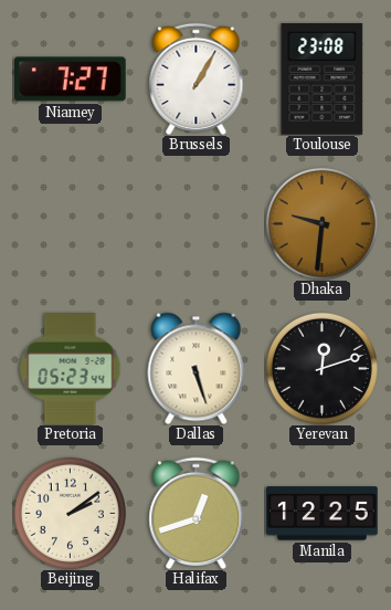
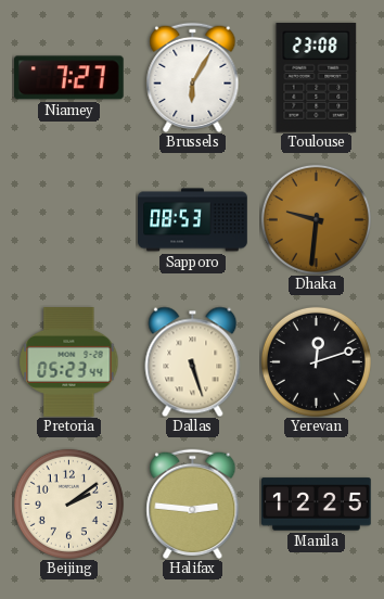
Brussels: 1:05 -> 6:05
Sapporo: none -> 08:53
Halifax: 12:42 -> 2:46
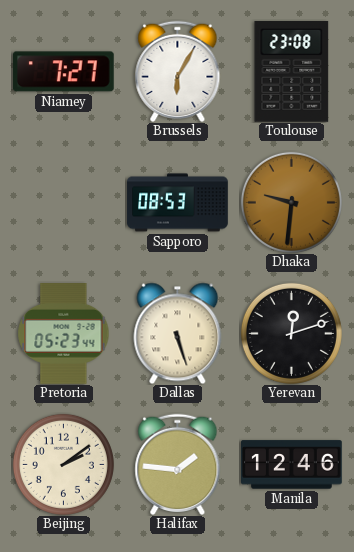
Halifax: 2:46 -> 1:46
Manila: 12:25 -> 12:46
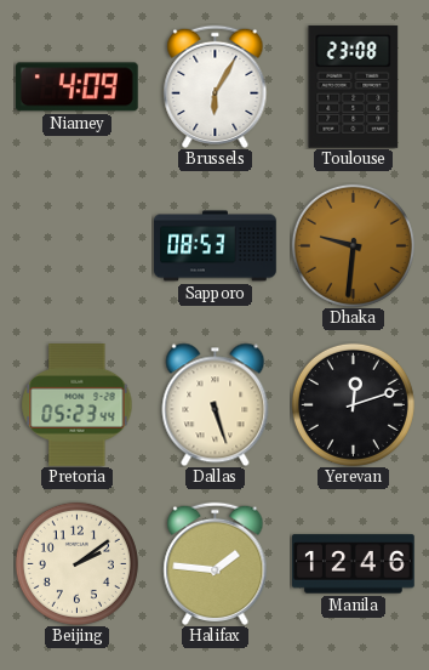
Niamey: 7:27 -> 4:09
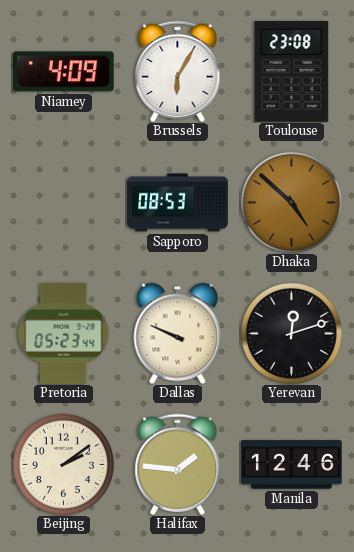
Dhaka: 9:31 -> 4:52
Dallas: 5:27 -> 9:49
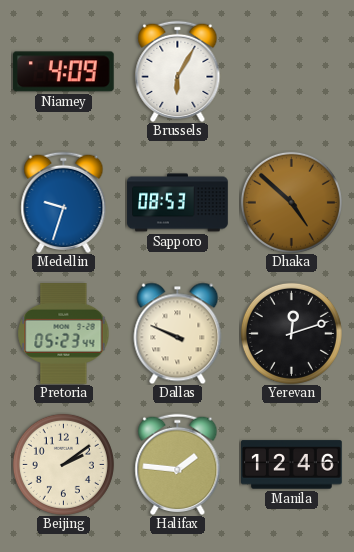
Toulouse: 23:08 -> none
Medellin: none -> 9:33
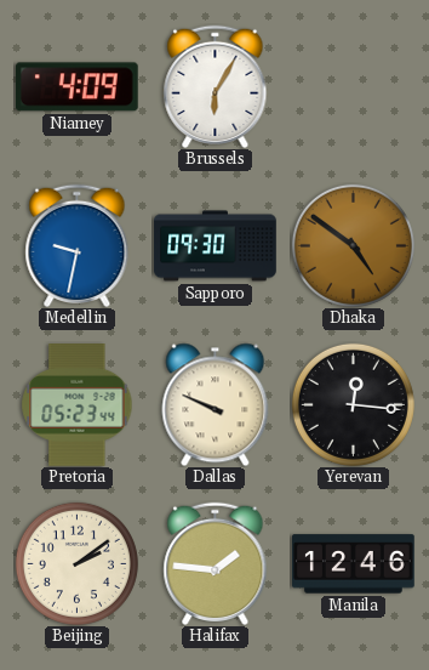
Medellin: 9:33 -> 9:32
Sapporo: 08:53 -> 09:30
Dhaka: 4:52 -> 4:51
Yerevan: 12:12 -> 12:16
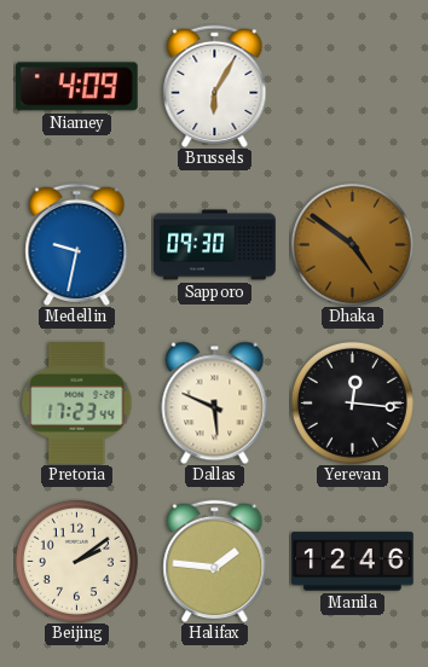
Pretoria: 05:23 -> 17:23
Dallas: 9:49 -> 5:49
